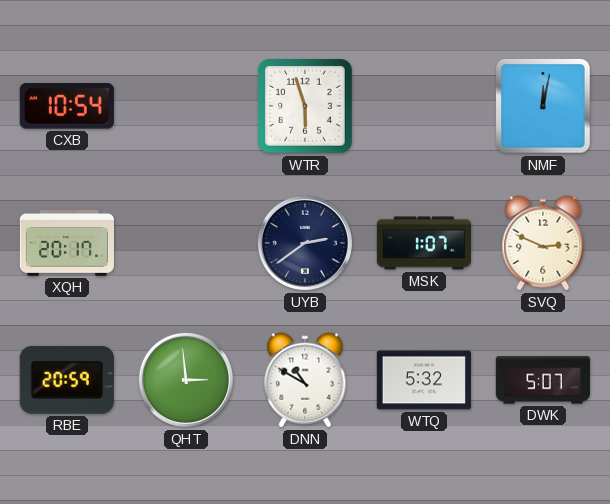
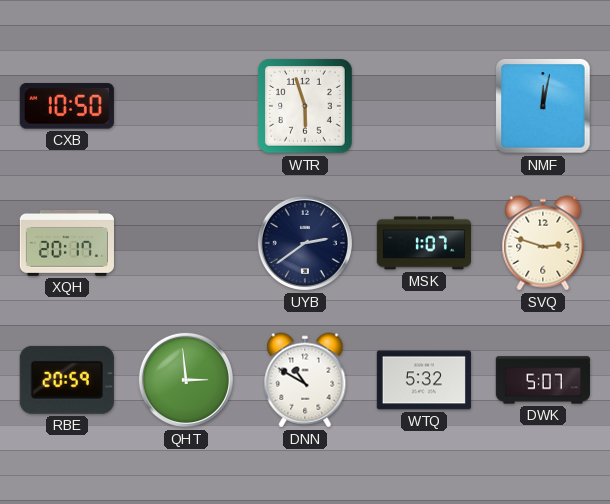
CXB: 10:54 -> 10:50
SVQ: 2:49 -> 2:48
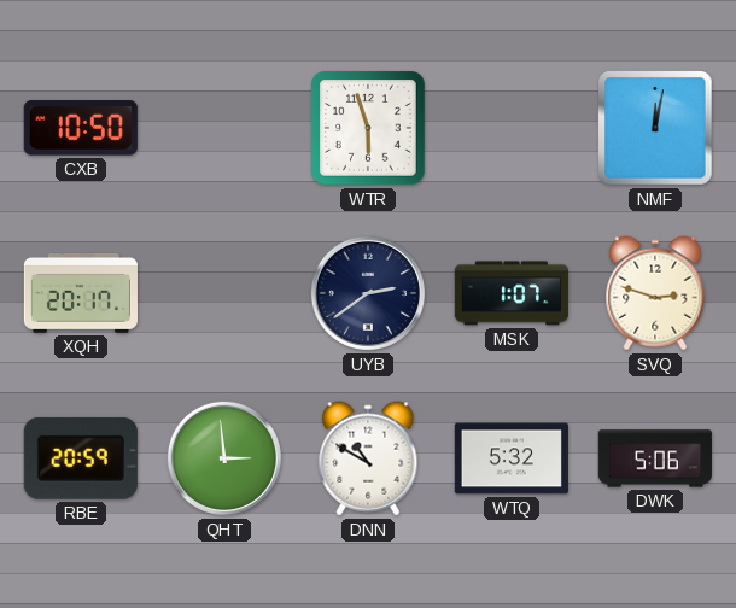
DWK: 5:07 -> 5:06
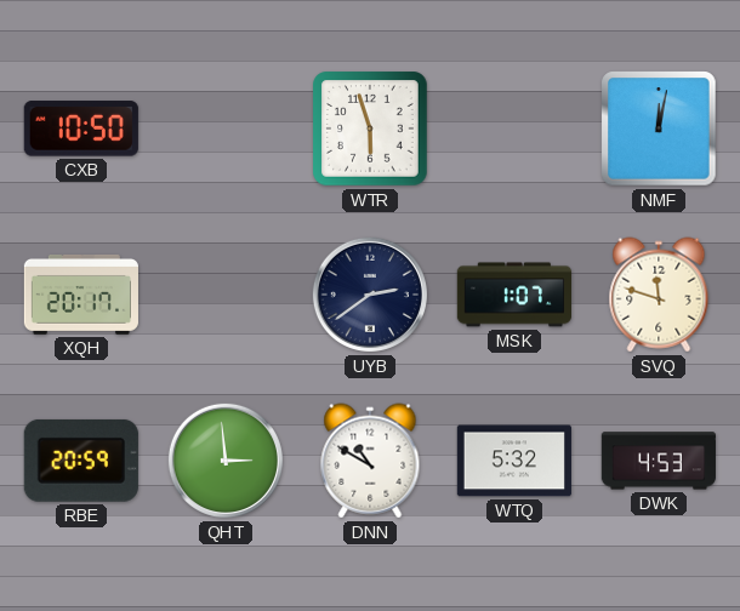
SVQ: 2:48 -> 11:48
DWK: 5:06 -> 4:53
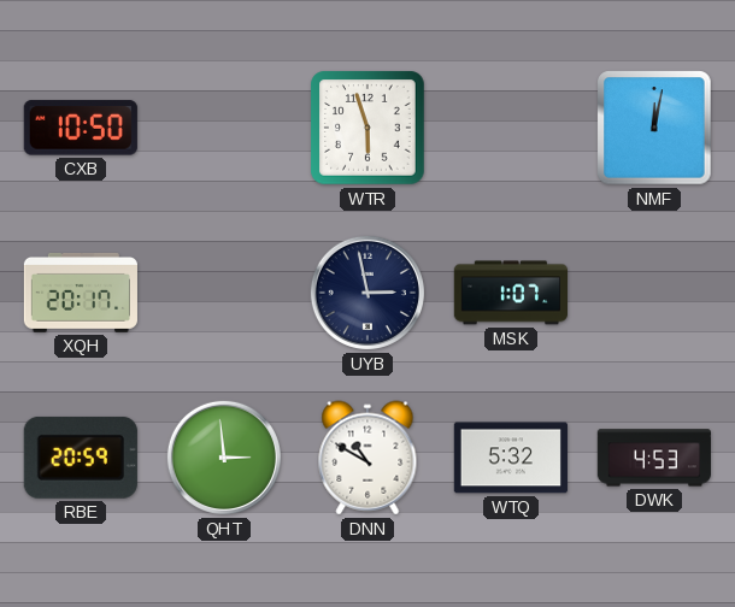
UYB: 2:39 -> 2:58
SVQ: 11:48 -> none
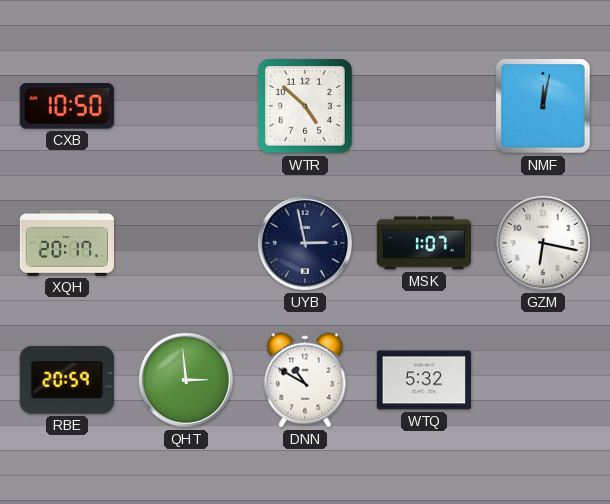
WTR: 5:57 -> 4:52
GZM: none -> 6:17
DWK: 4:53 -> none
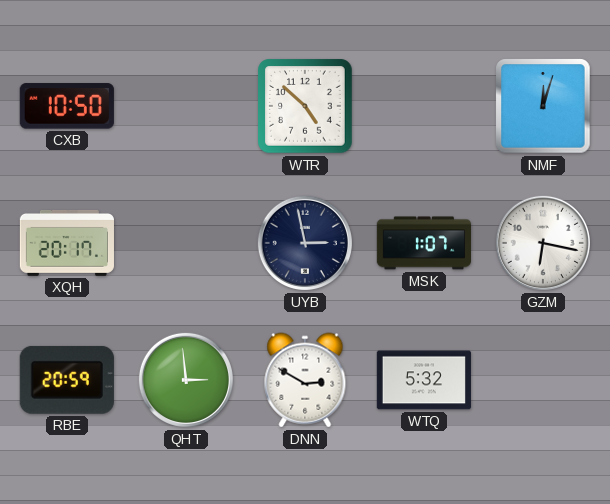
NMF: 12:02 -> 12:03
DNN: 10:50 -> 2:50
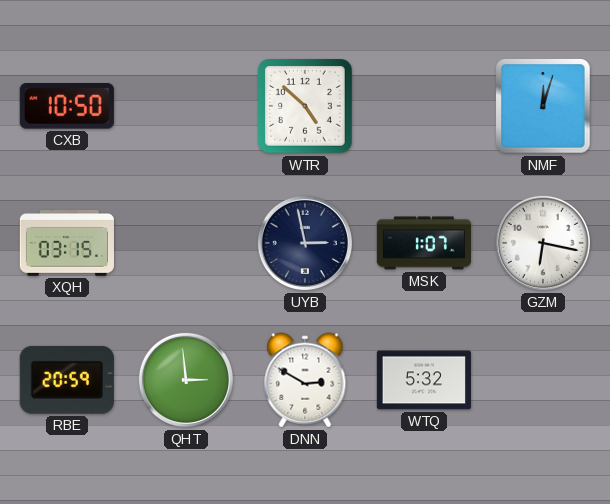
XQH: 20:17 -> 03:15
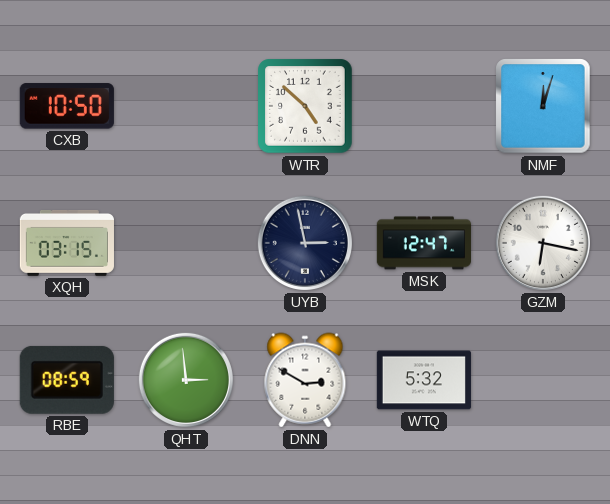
MSK: 1:07 -> 12:47
RBE: 20:59 -> 08:59
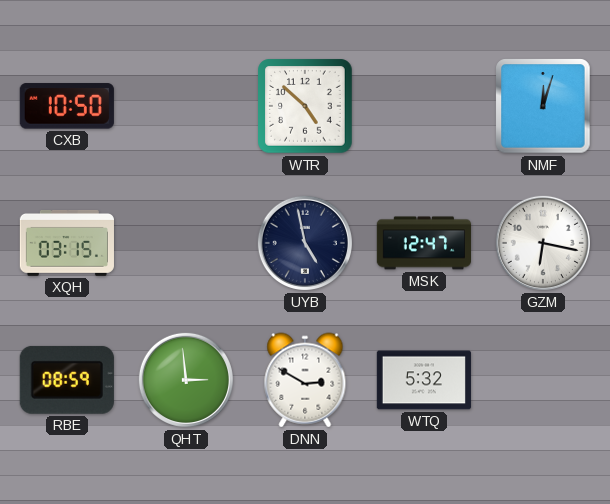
UYB: 2:58 -> 4:58
